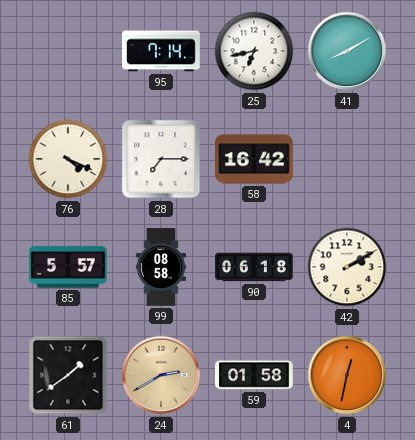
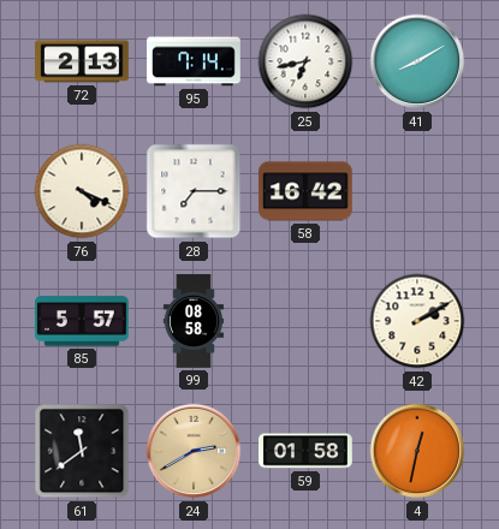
72: none -> 2:13
90: 06:18 -> none
61: 1:39 -> 11:39
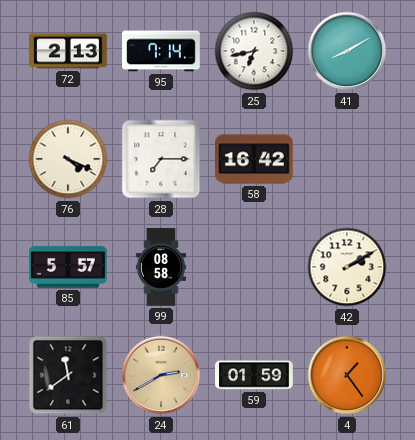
59: 01:58 -> 01:59
4: 12:32 -> 1:24
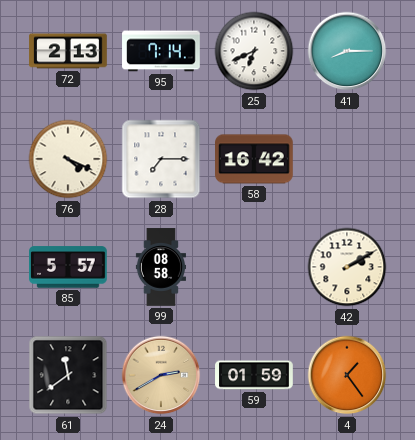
25: 6:43 -> 6:41
41: 8:10 -> 8:15
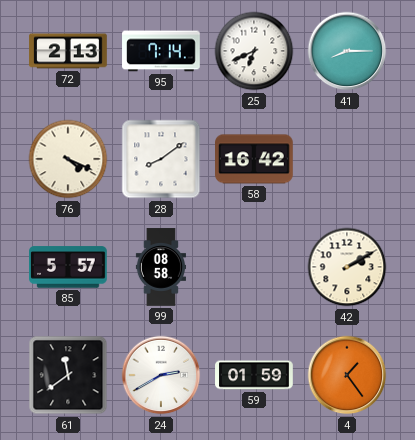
28: 7:15 -> 8:09
24 dial: champagne -> white
